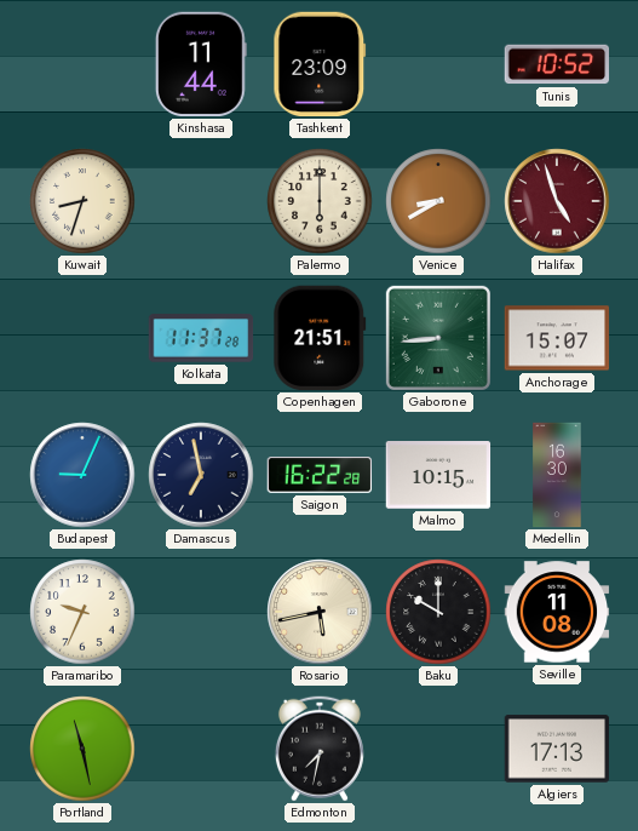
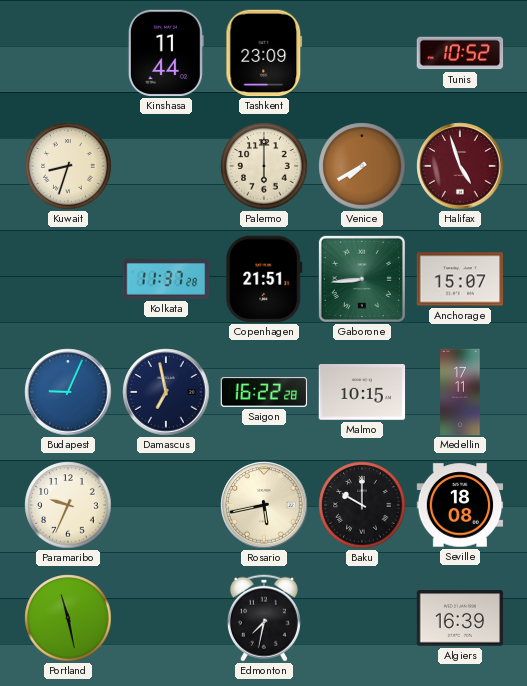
Venice: 8:40 -> 7:40
Medellin: 16:30 -> 17:11
Seville: 11:08 -> 18:08
Algiers: 17:13 -> 16:39
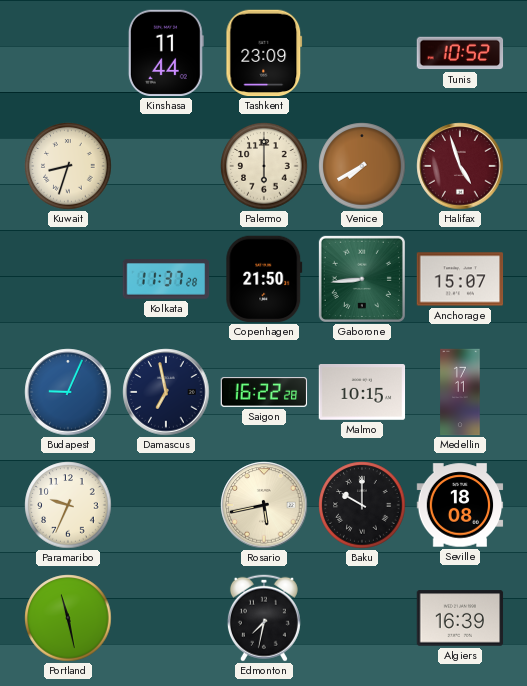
Copenhagen: 21:51 -> 21:50
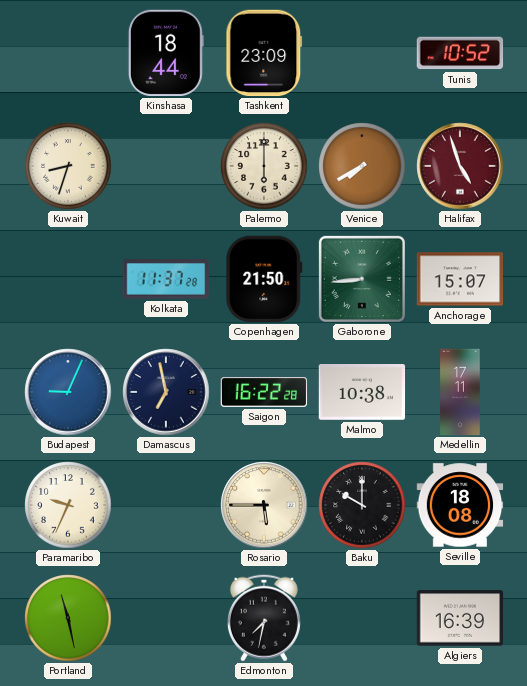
Kinshasa: 11:44 -> 18:44
Malmo: 10:15 -> 10:38
Rosario: 5:43 -> 5:45
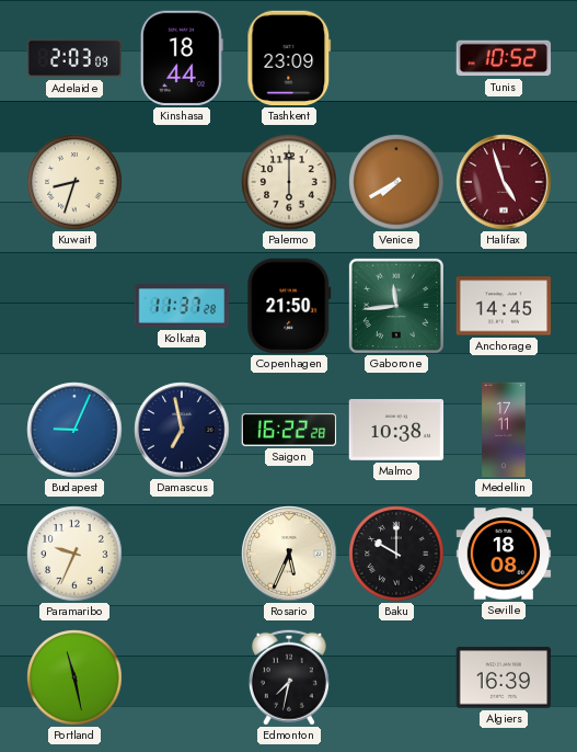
Adelaide: none -> 2:03
Gaborone: 8:44 -> 11:44
Anchorage: 15:07 -> 14:45
Rosario: 5:45 -> 5:34
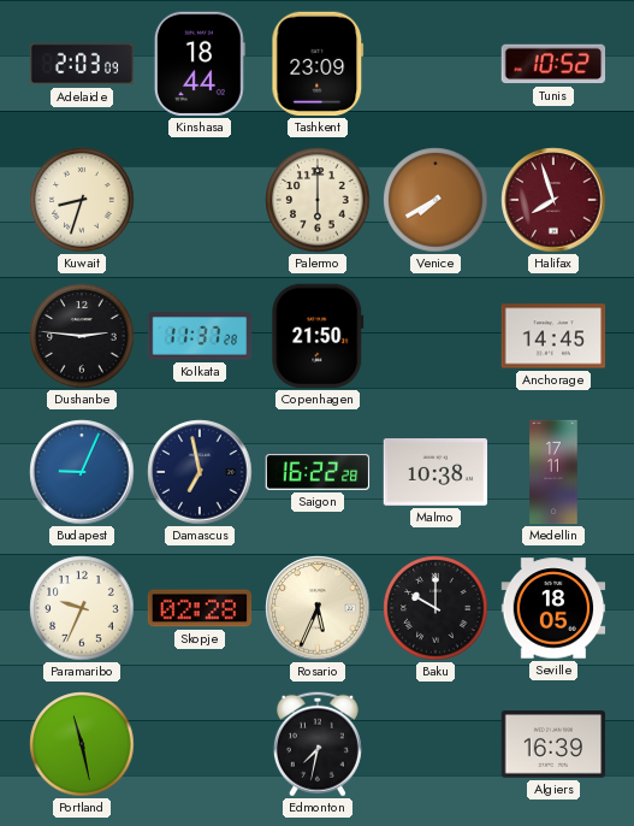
Halifax: 4:57 -> 7:57
Dushanbe: none -> 2:46
Gaborone: 11:44 -> none
Skopje: none -> 02:28
Seville: 18:08 -> 18:05
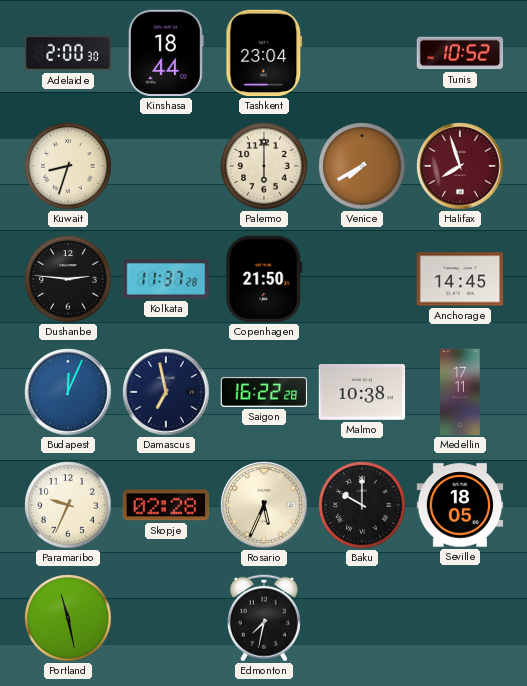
Adelaide: 2:03 -> 2:00
Tashkent: 23:09 -> 23:04
Budapest: 9:04 -> 12:04
Algiers: 16:39 -> none
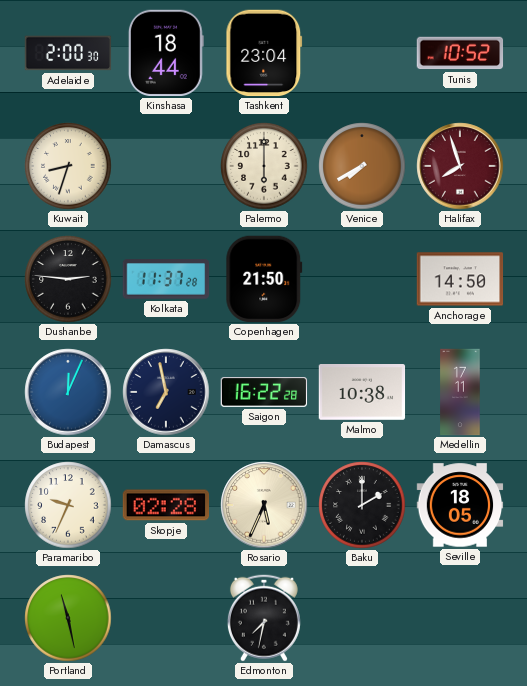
Anchorage: 14:45 -> 14:50
Baku: 10:00 -> 2:00
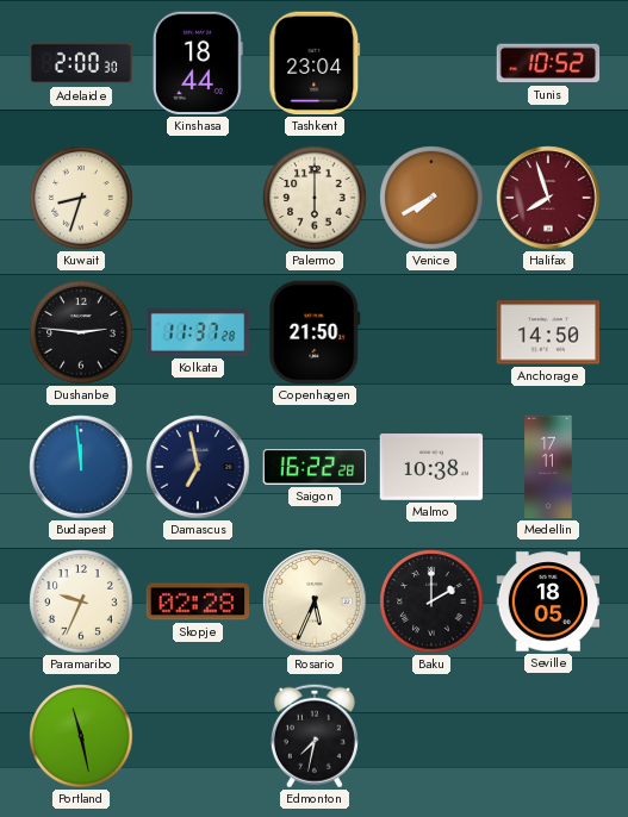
Budapest: 12:04 -> 11:59
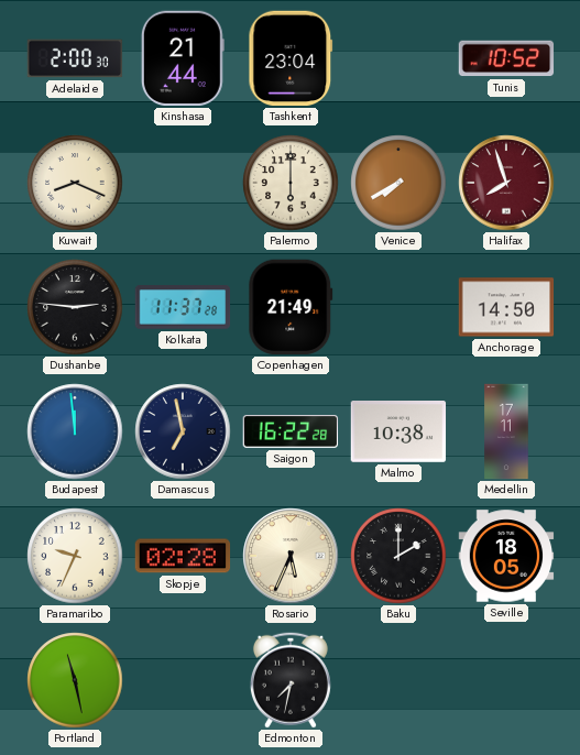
Kinshasa: 18:44 -> 21:44
Kuwait: 8:33 -> 8:19
Copenhagen: 21:50 -> 21:49
